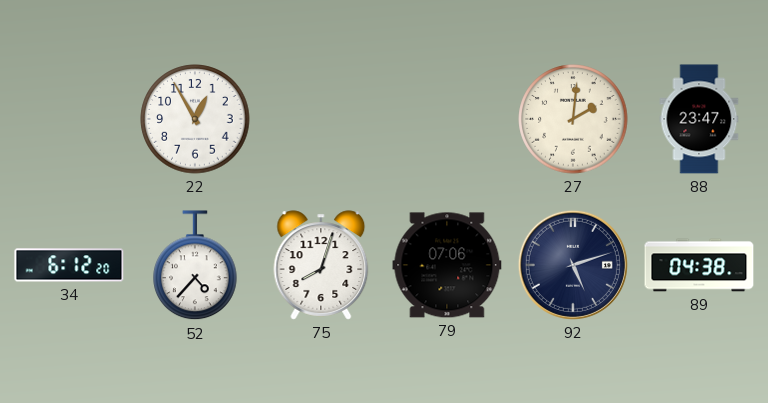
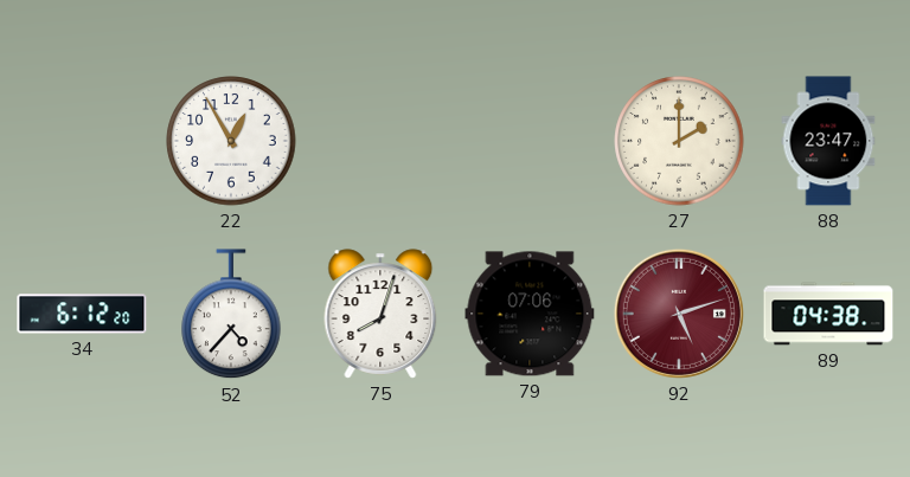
27: 2:01 -> 2:00
92 dial: navy -> burgundy
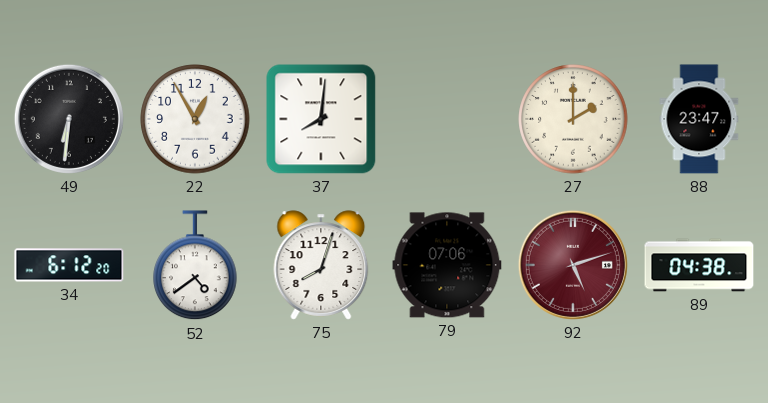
49: none -> 6:31
37: none -> 8:01
52: 4:37 -> 4:39
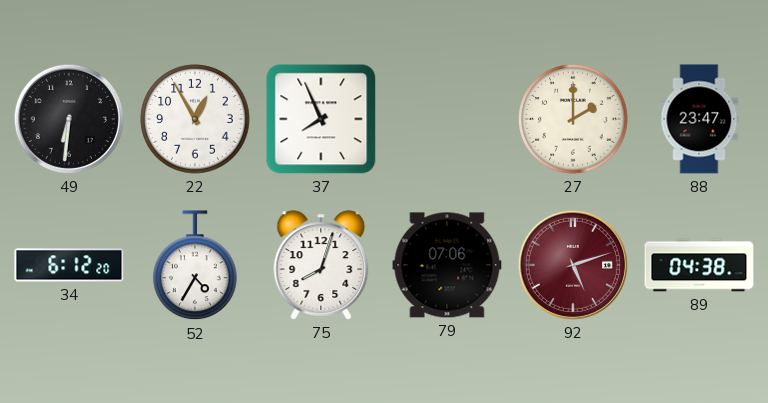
37: 8:01 -> 7:56
52: 4:39 -> 4:35
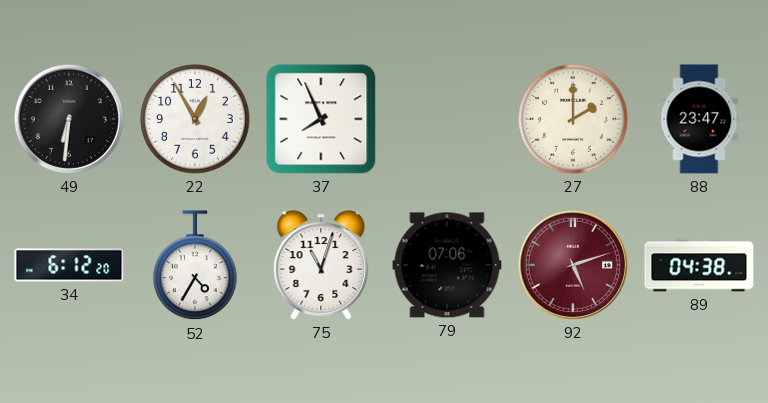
75: 8:03 -> 11:03
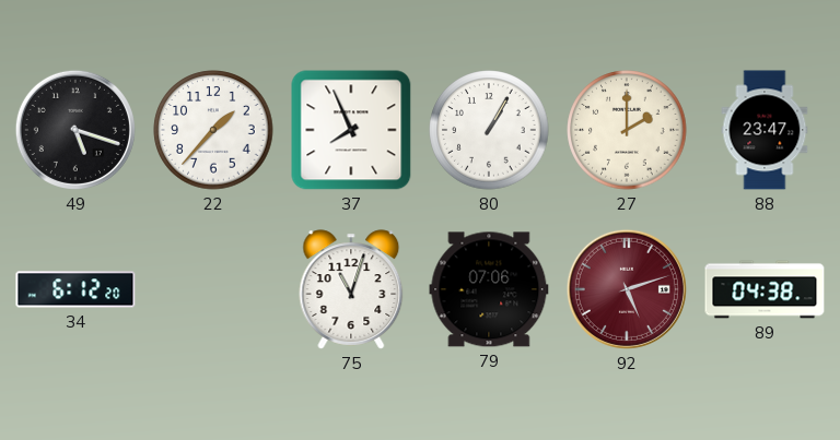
49: 6:31 -> 5:18
22: 12:55 -> 1:37
80: none -> 1:05
52: 4:35 -> none
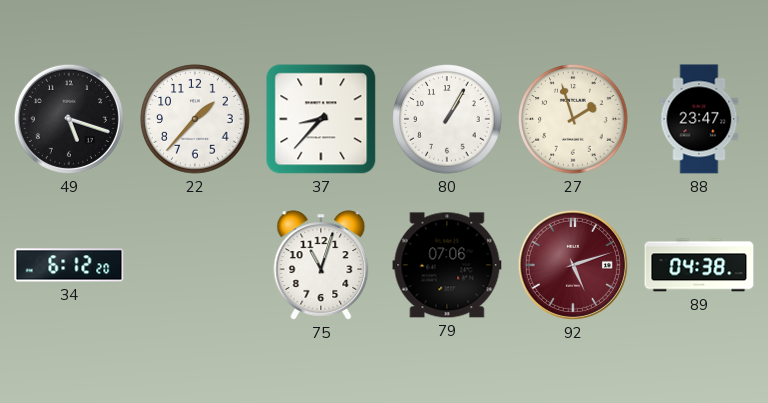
37: 7:56 -> 8:37
27: 2:00 -> 1:57
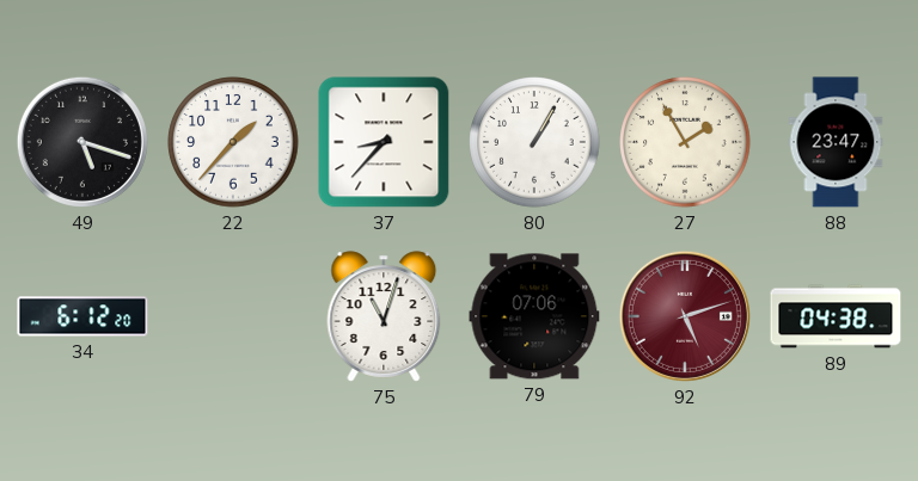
27: 1:57 -> 1:55
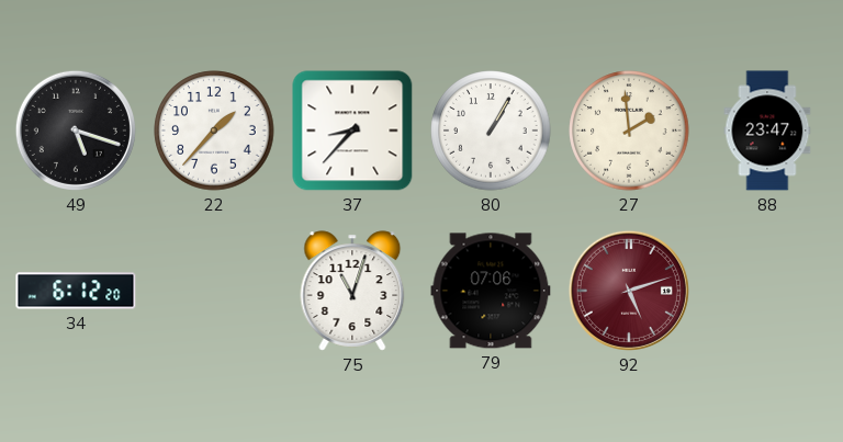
27: 1:55 -> 1:59
89: 04:38 -> none
